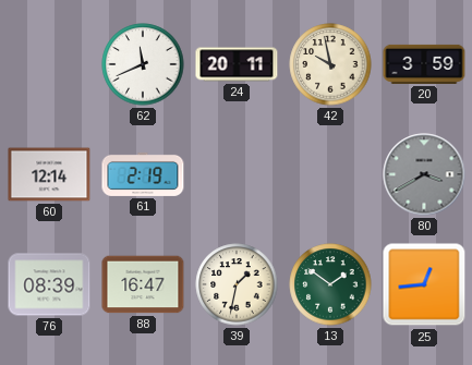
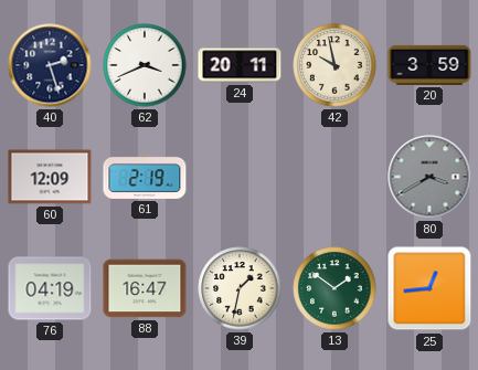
40: none -> 2:27
62: 11:41 -> 3:41
60: 12:14 -> 12:09
76: 08:39 -> 04:19
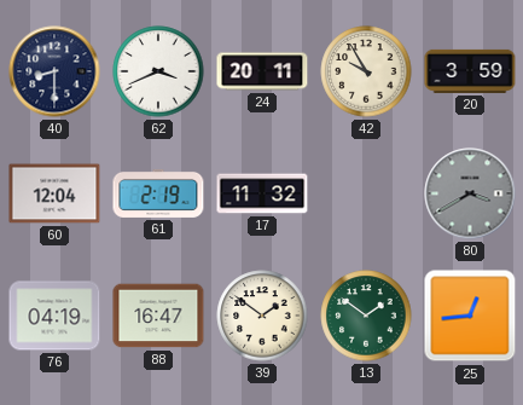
40: 2:27 -> 8:30
42: 9:58 -> 9:55
60: 12:09 -> 12:04
17: none -> 11:32
39: 1:32 -> 1:51
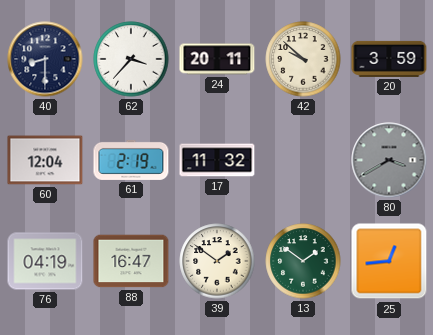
62: 3:41 -> 3:37
42: 9:55 -> 9:52
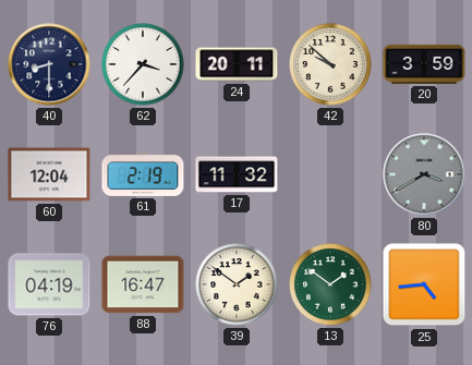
25: 12:44 -> 4:44
